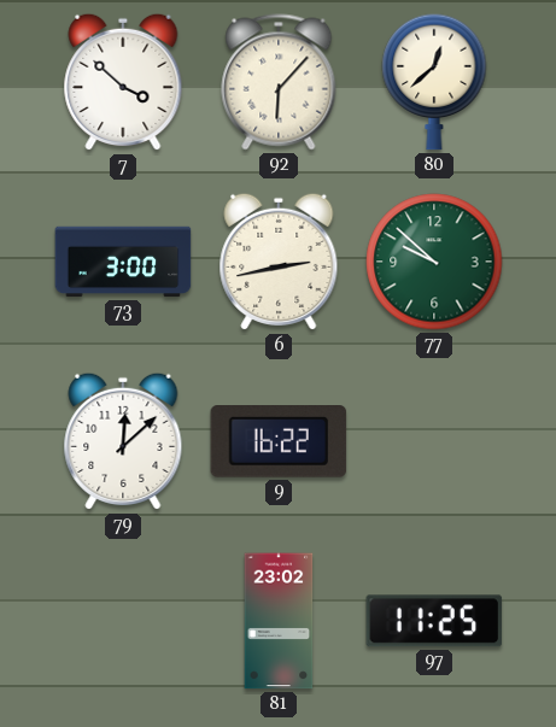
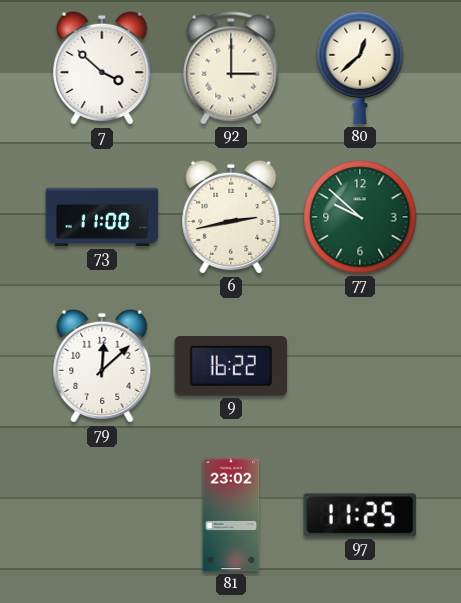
92: 6:07 -> 3:00
73: 3:00 -> 11:00
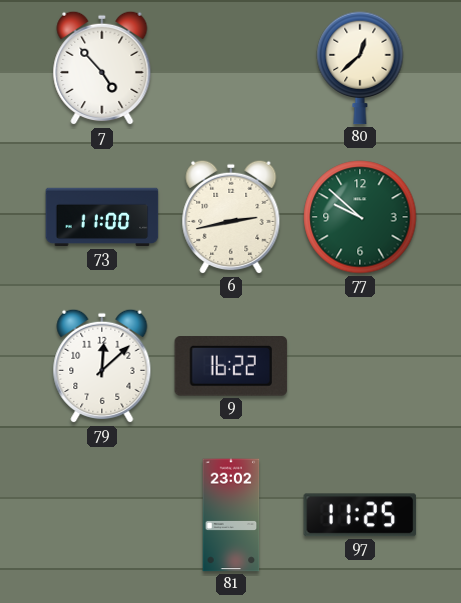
7: 3:52 -> 4:53
92: 3:00 -> none
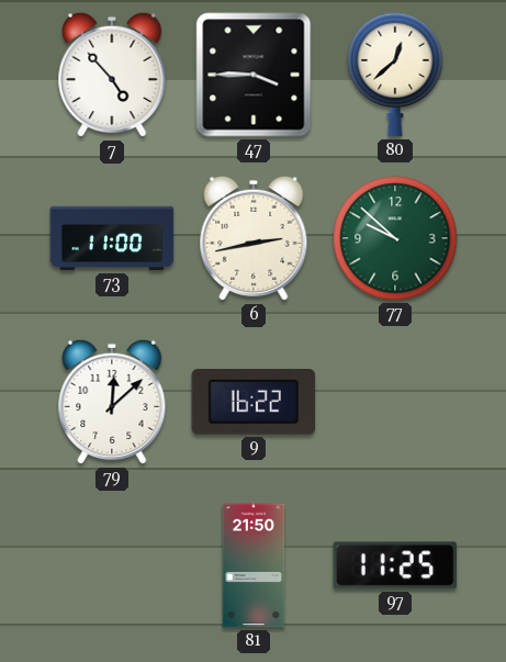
47: none -> 3:45
81: 23:02 -> 21:50
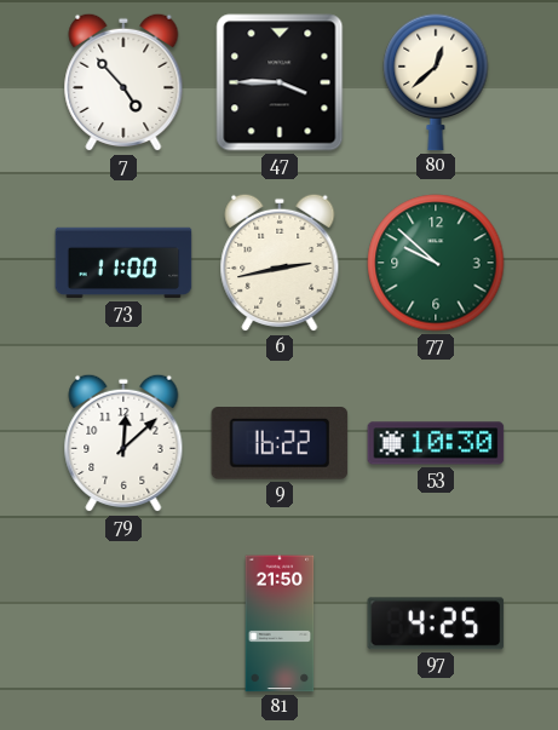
53: none -> 10:30
97: 11:25 -> 4:25
